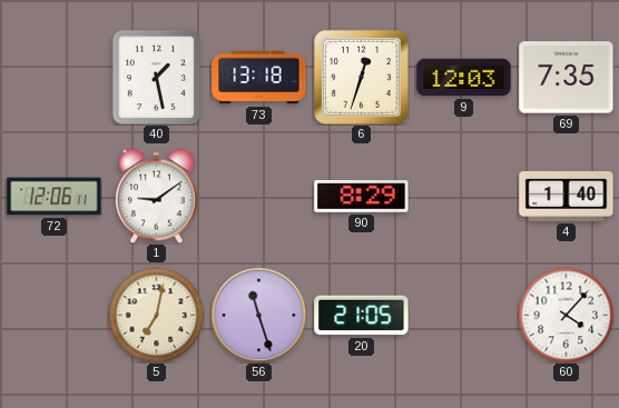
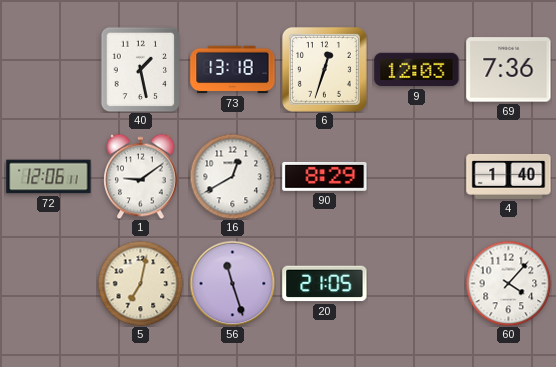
69: 7:35 -> 7:36
16: none -> 12:40
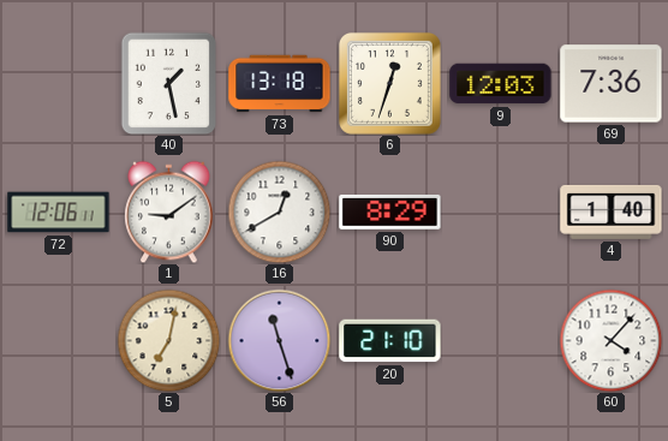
20: 21:05 -> 21:10
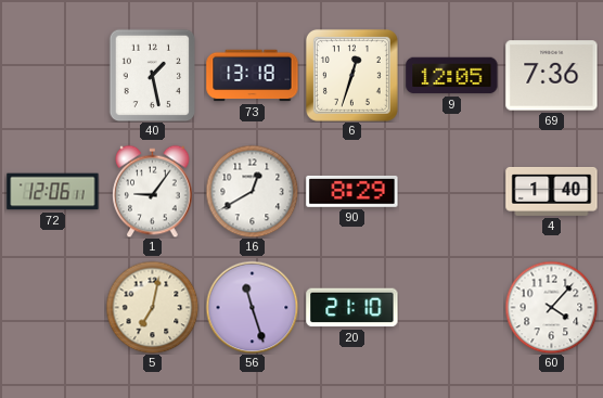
9: 12:03 -> 12:05
1: 9:09 -> 9:06
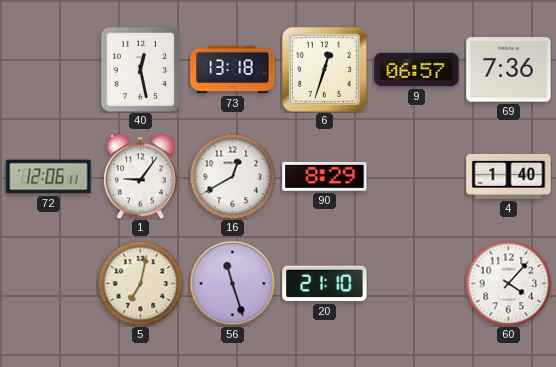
40: 1:28 -> 12:28
9: 12:05 -> 06:57
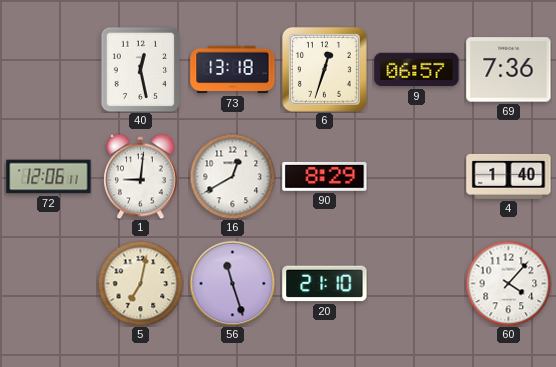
1: 9:06 -> 9:01
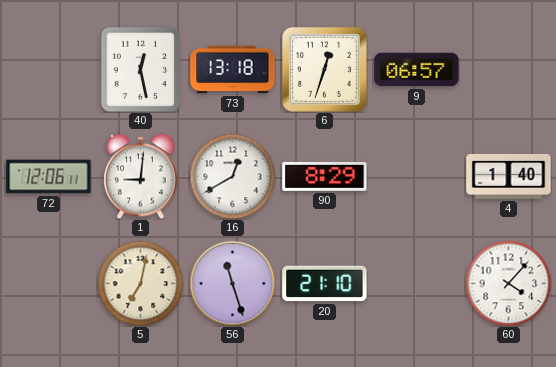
69: 7:36 -> none
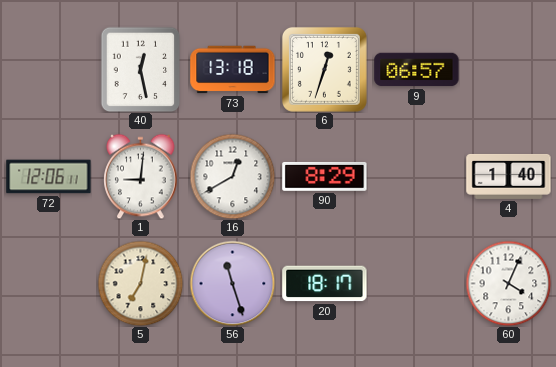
20: 21:10 -> 18:17
60: 4:07 -> 4:04
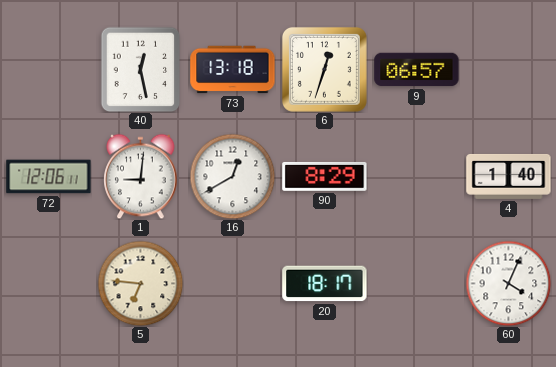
5: 7:02 -> 6:46
56: 11:27 -> none
